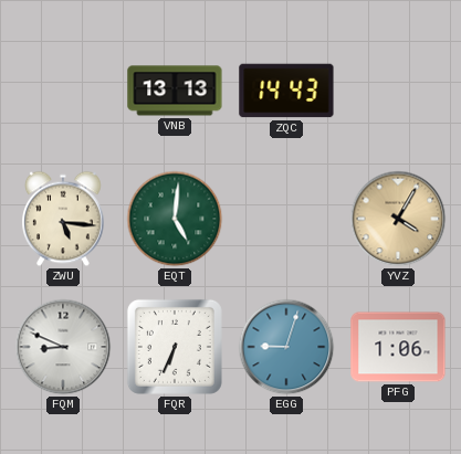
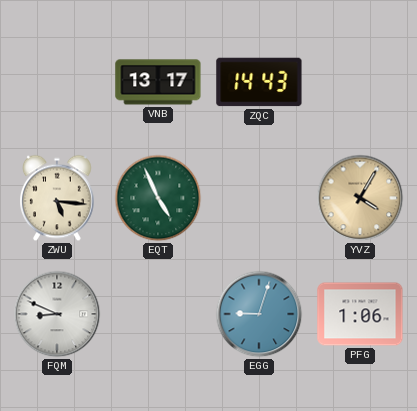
VNB: 13:13 -> 13:17
EQT: 5:01 -> 4:56
FQR: 6:34 -> none
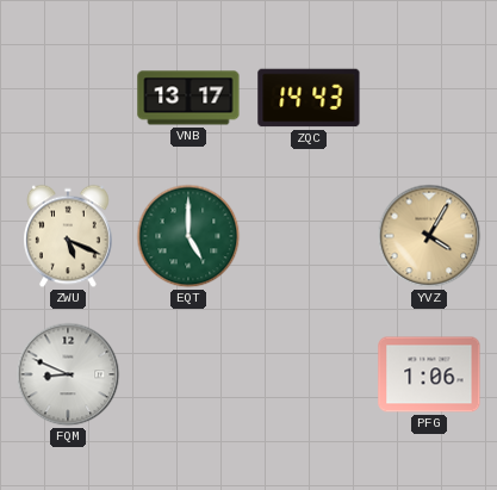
ZWU: 5:16 -> 5:19
EQT: 4:56 -> 5:00
EGG: 9:03 -> none
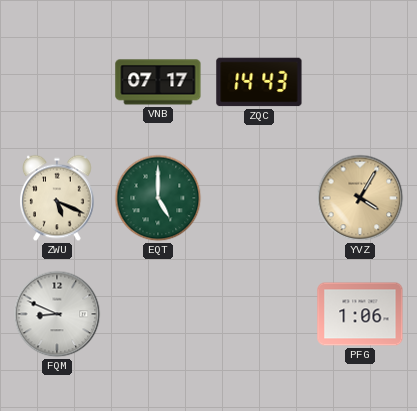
VNB: 13:17 -> 07:17
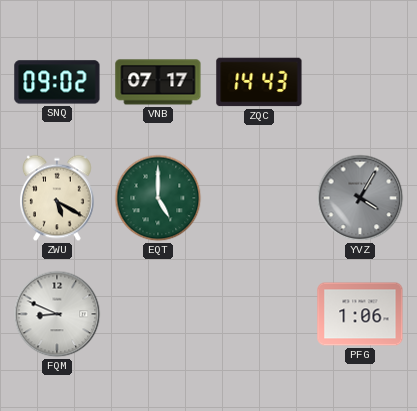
SNQ: none -> 09:02
ZWU: 5:19 -> 5:20
YVZ dial: champagne -> grey
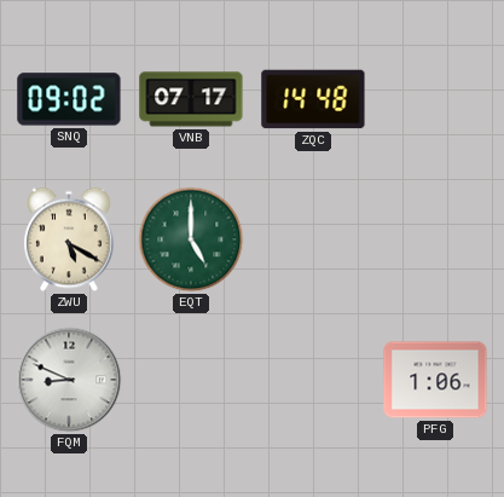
ZQC: 14:43 -> 14:48
YVZ: 4:05 -> none
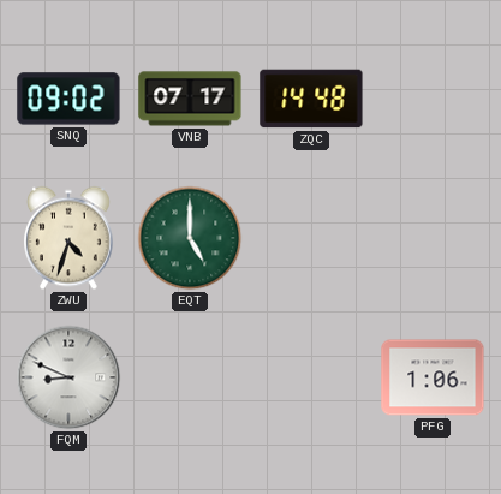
ZWU: 5:20 -> 4:33
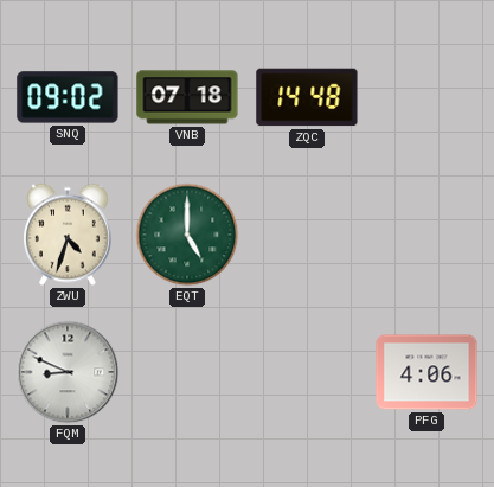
VNB: 07:17 -> 07:18
PFG: 1:06 -> 4:06
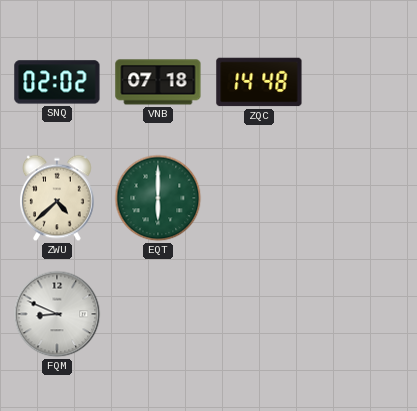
SNQ: 09:02 -> 02:02
ZWU: 4:33 -> 4:38
EQT: 5:00 -> 6:00
PFG: 4:06 -> none
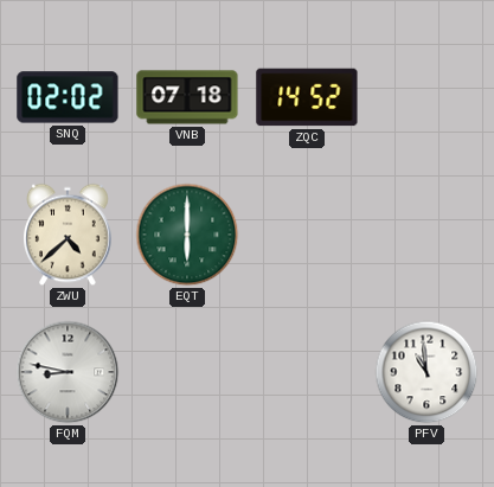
ZQC: 14:48 -> 14:52
FQM: 8:49 -> 8:47
PFV: none -> 10:59
